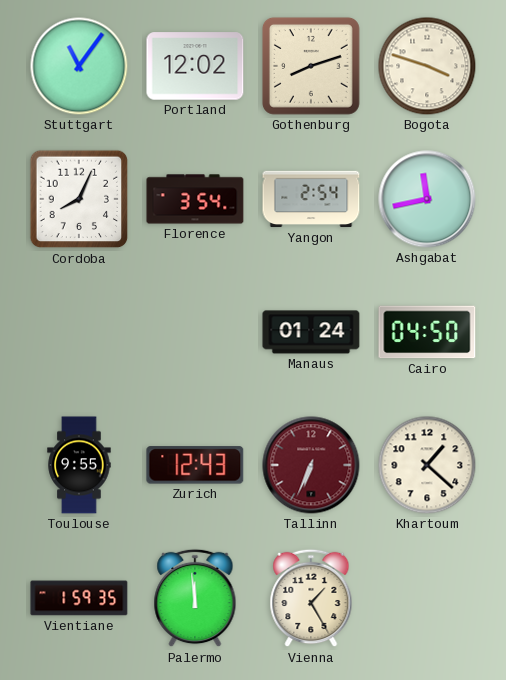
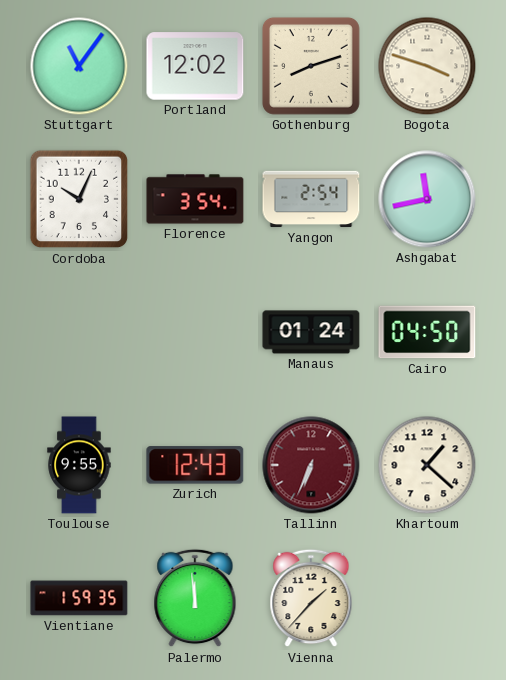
Cordoba: 8:04 -> 10:04
Vienna: 1:25 -> 1:37
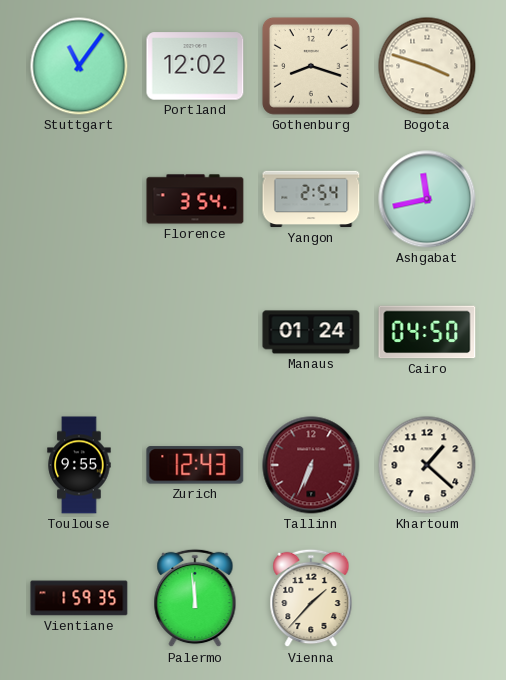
Gothenburg: 8:12 -> 8:18
Cordoba: 10:04 -> none
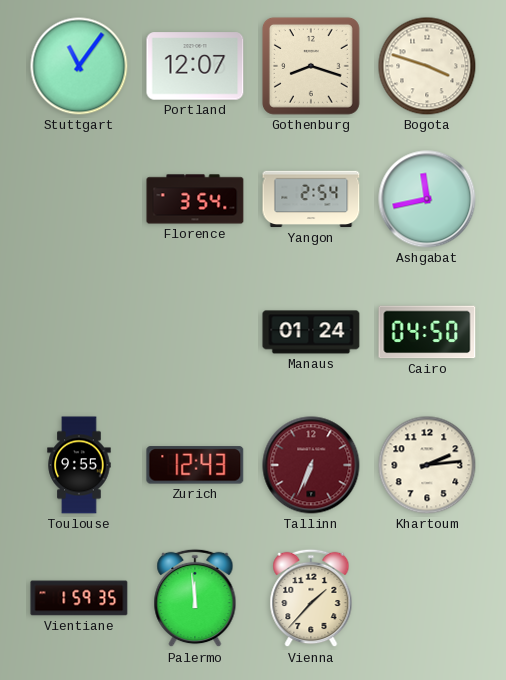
Portland: 12:02 -> 12:07
Khartoum: 1:22 -> 2:14
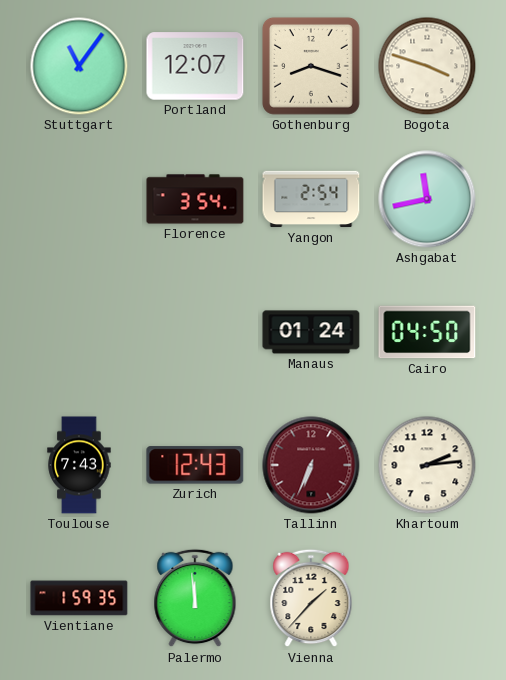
Toulouse: 9:55 -> 7:43
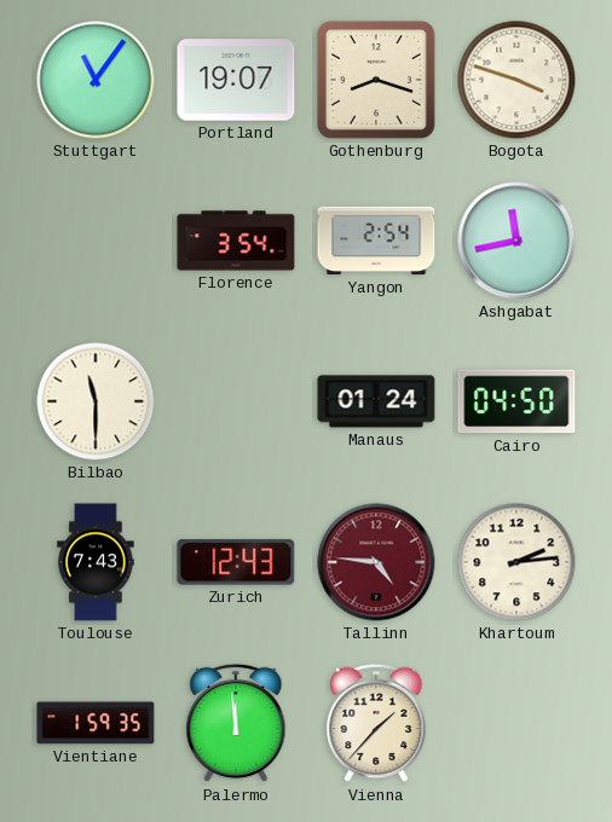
Portland: 12:07 -> 19:07
Bilbao: none -> 11:30
Tallinn: 6:34 -> 4:46
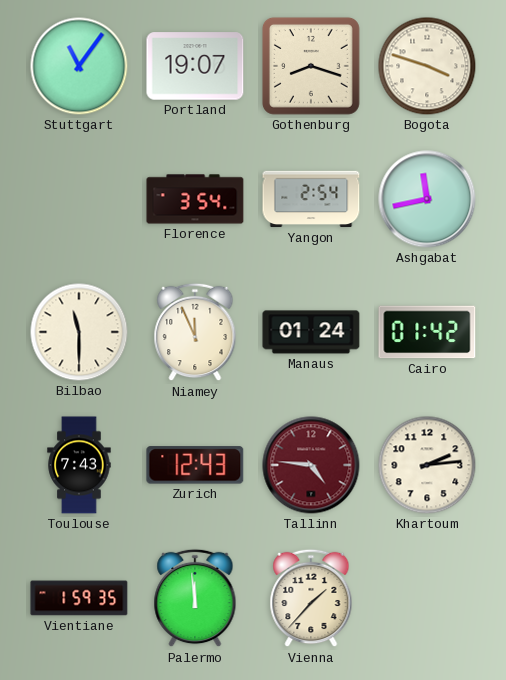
Niamey: none -> 11:56
Cairo: 04:50 -> 01:42
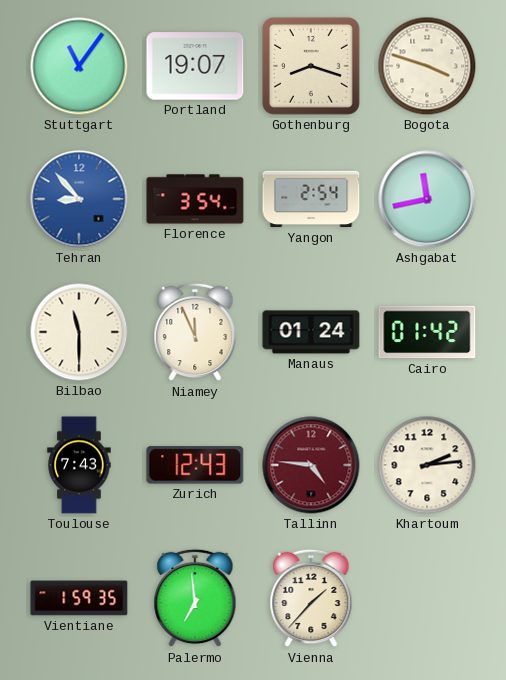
Tehran: none -> 8:53
Palermo: 11:59 -> 6:59
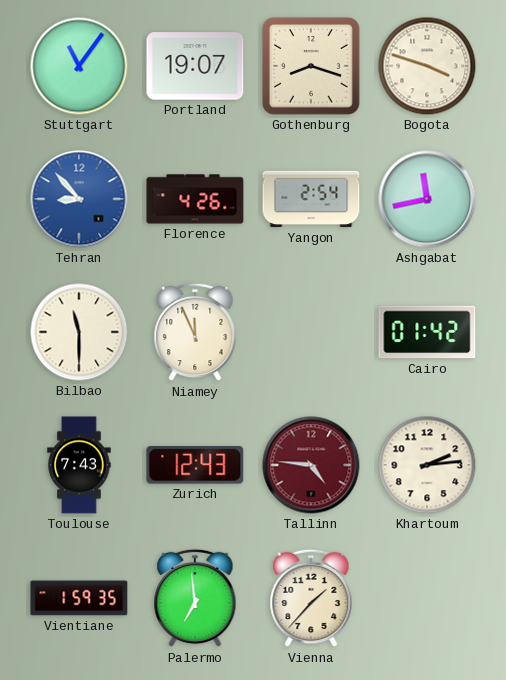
Florence: 3:54 -> 4:26
Manaus: 01:24 -> none
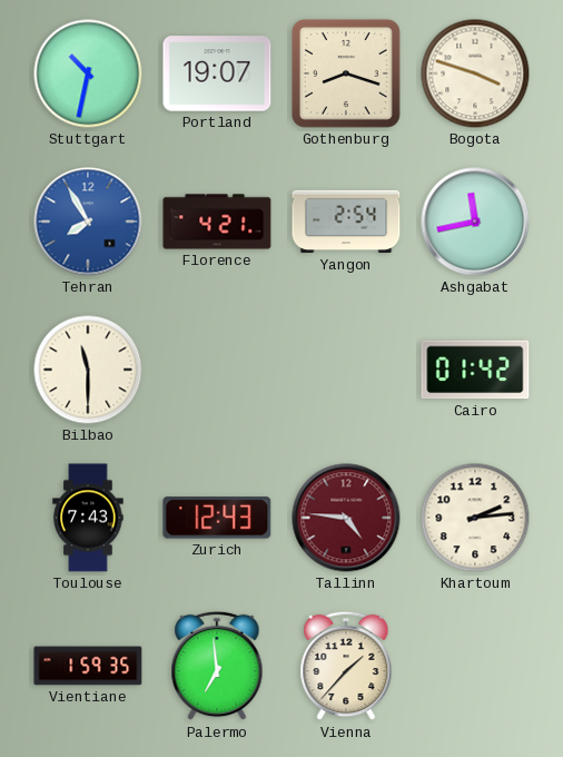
Stuttgart: 11:06 -> 10:32
Tehran: 8:53 -> 7:55
Florence: 4:26 -> 4:21
Niamey: 11:56 -> none
